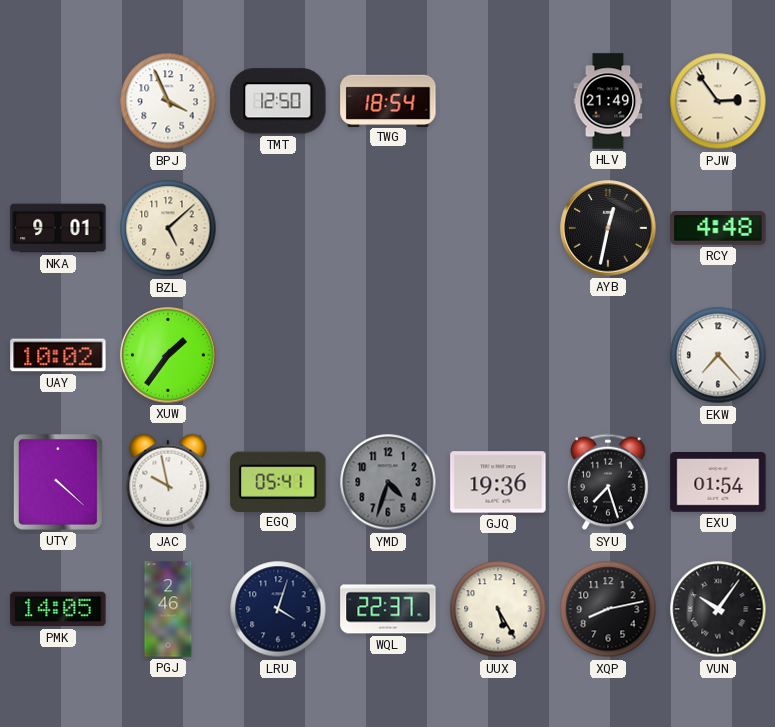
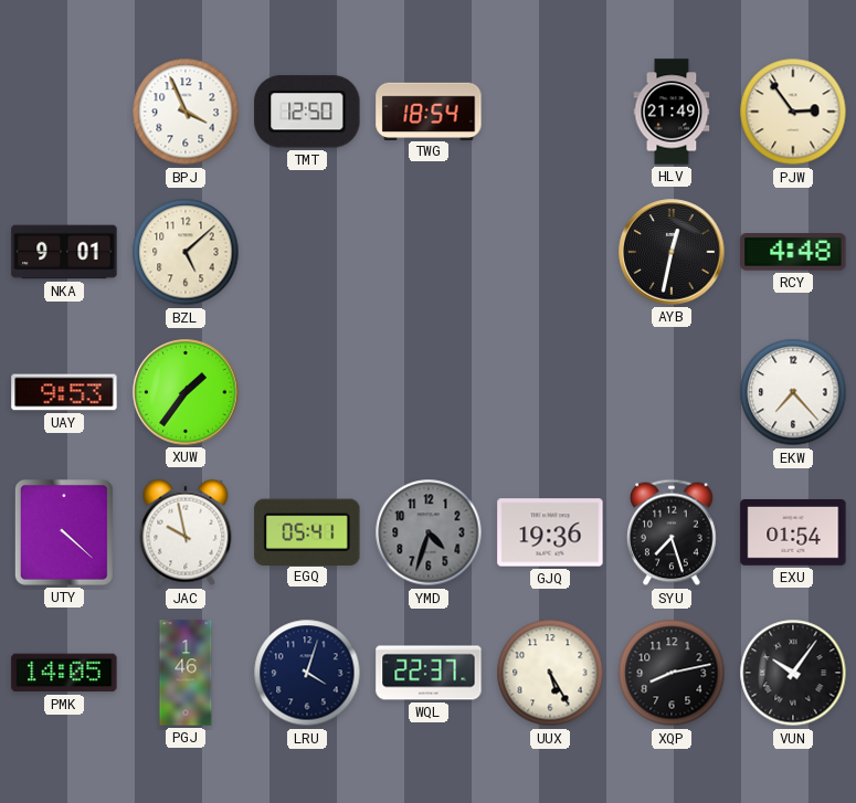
UAY: 10:02 -> 9:53
PGJ: 2:46 -> 1:46
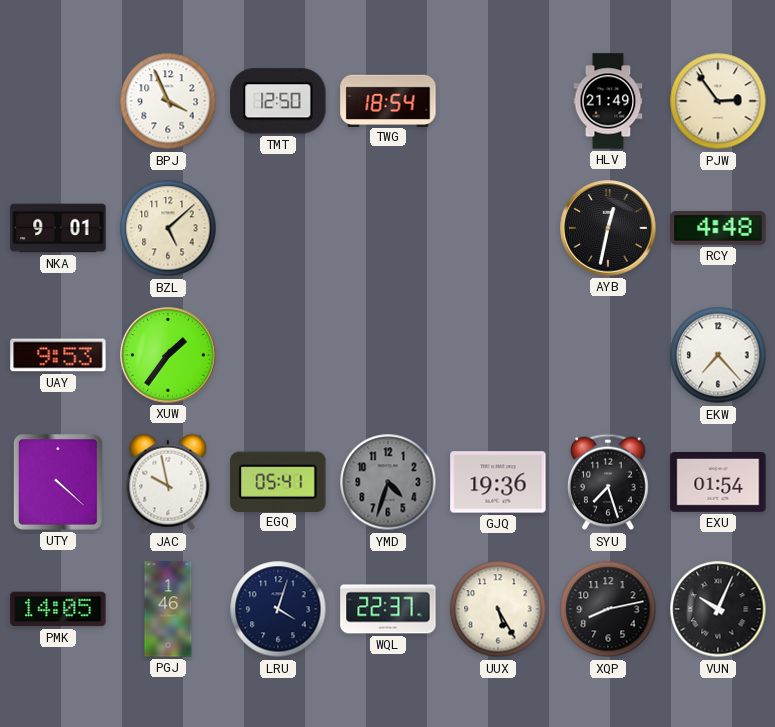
VUN: 10:06 -> 10:04
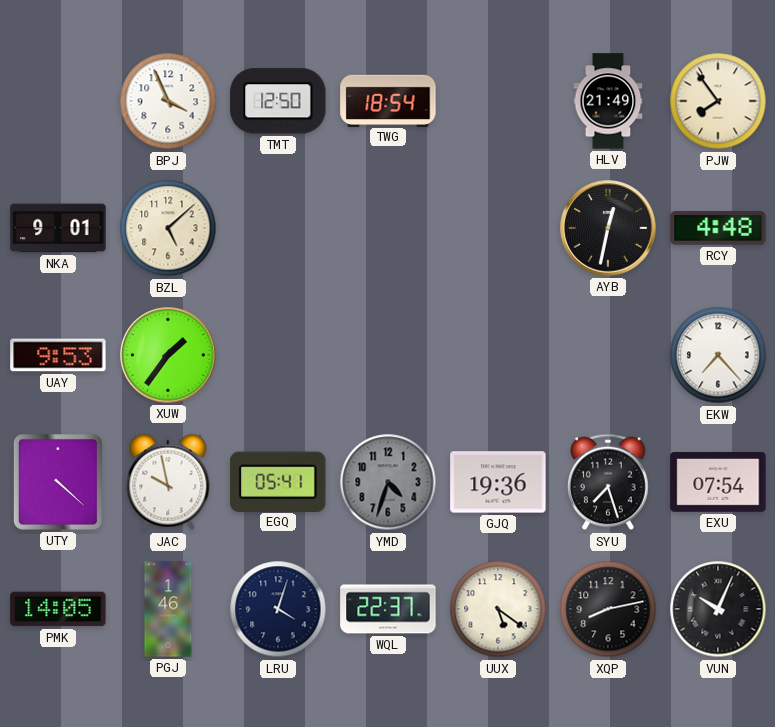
PJW: 2:54 -> 7:54
EXU: 01:54 -> 07:54
UUX: 5:25 -> 5:21
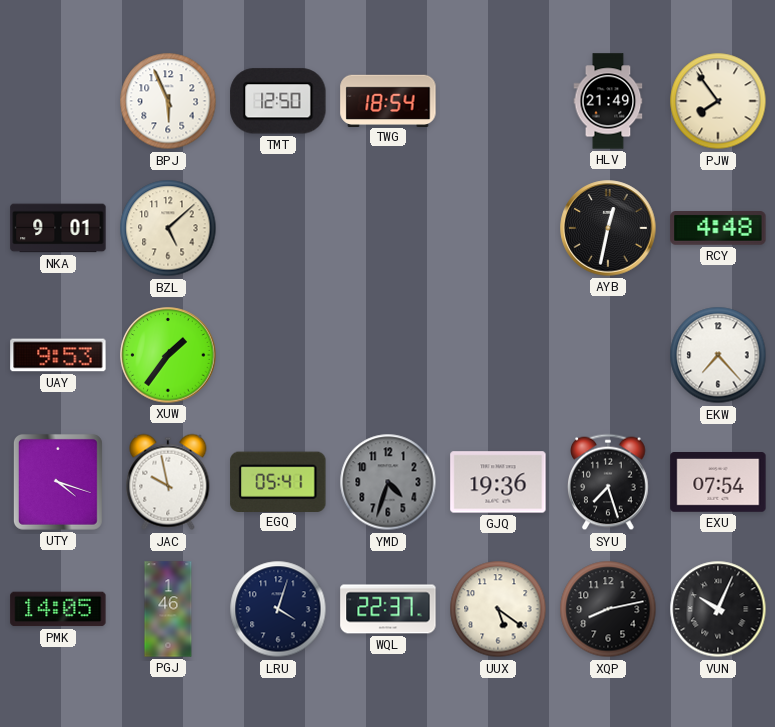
BPJ: 3:56 -> 5:56
UTY: 4:22 -> 4:18
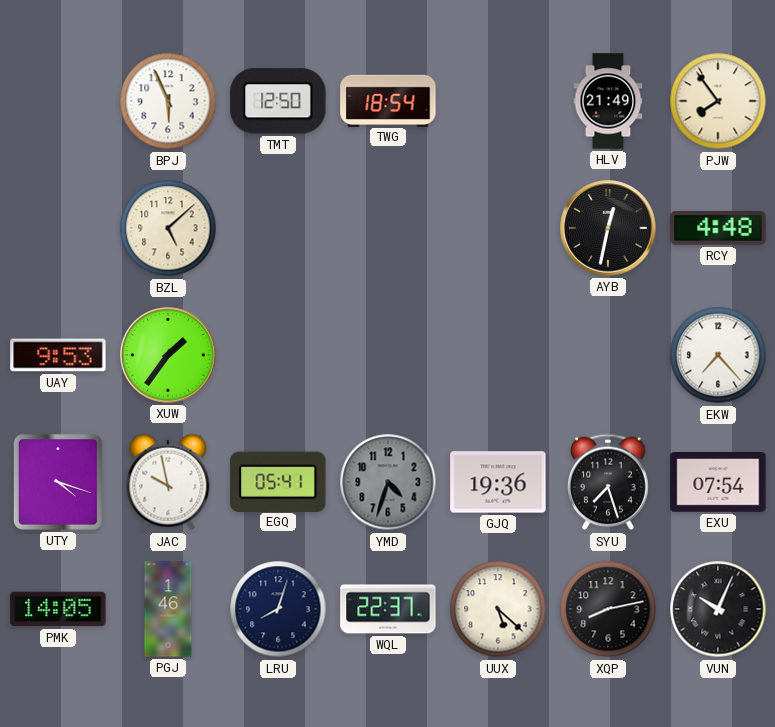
NKA: 9:01 -> none
LRU: 4:03 -> 8:03
UUX: 5:21 -> 5:22
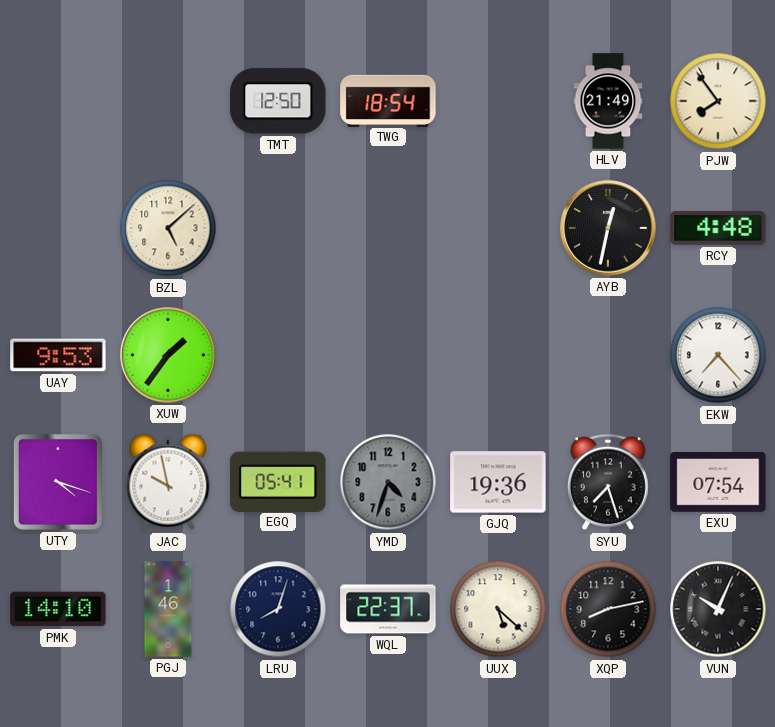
BPJ: 5:56 -> none
PMK: 14:05 -> 14:10
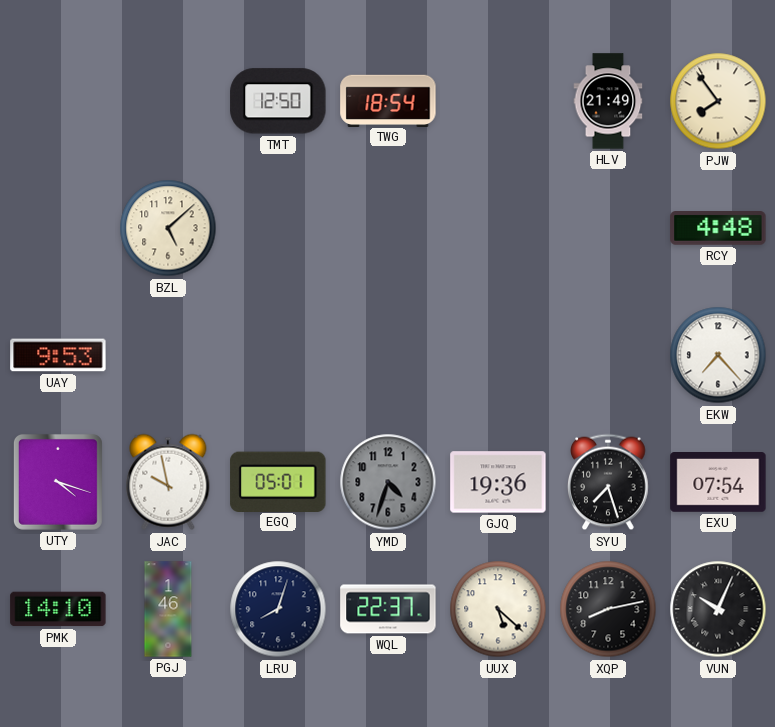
AYB: 12:32 -> none
XUW: 1:36 -> none
EGQ: 05:41 -> 05:01
